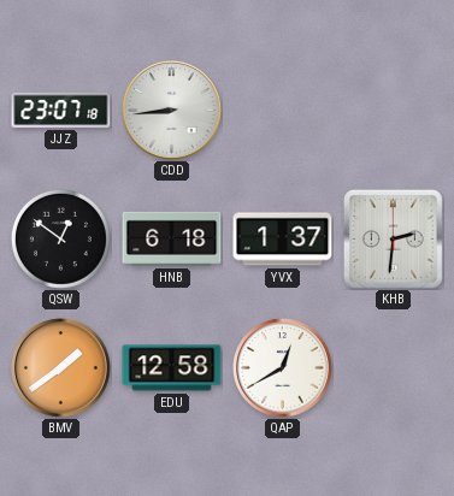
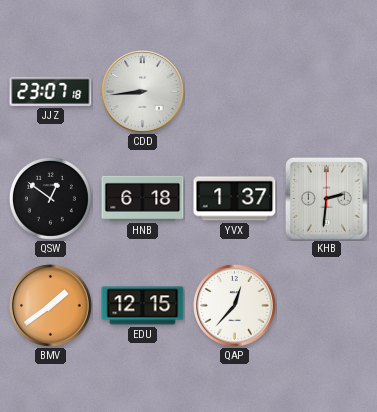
EDU: 12:58 -> 12:15
QAP: 12:40 -> 12:37
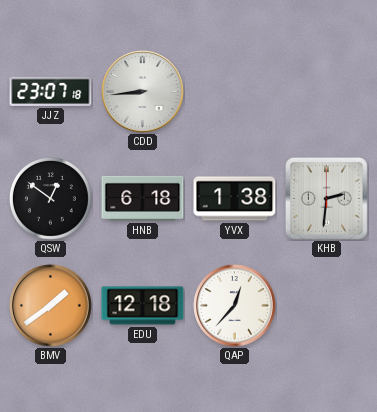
YVX: 1:37 -> 1:38
EDU: 12:15 -> 12:18
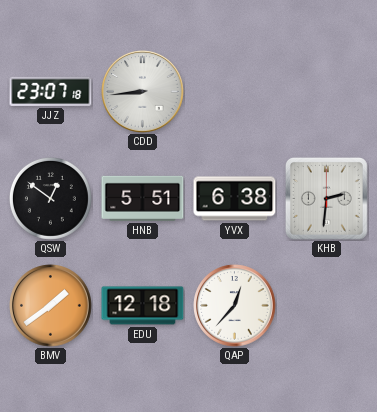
HNB: 6:18 -> 5:51
YVX: 1:38 -> 6:38
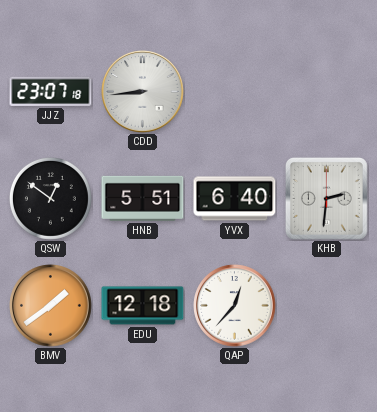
YVX: 6:38 -> 6:40
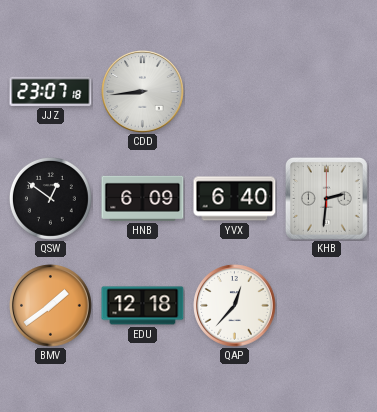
HNB: 5:51 -> 6:09
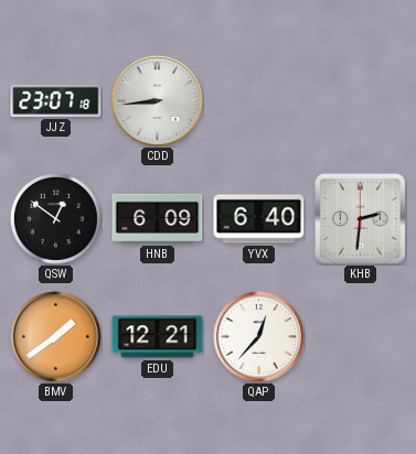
EDU: 12:18 -> 12:21
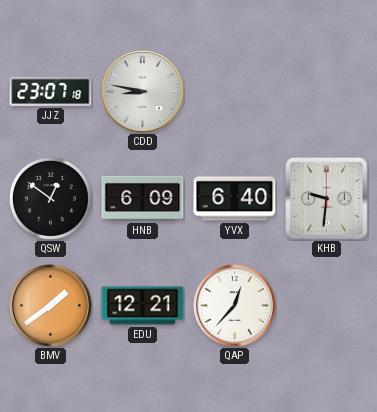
CDD: 8:44 -> 8:47
KHB: 2:31 -> 9:31
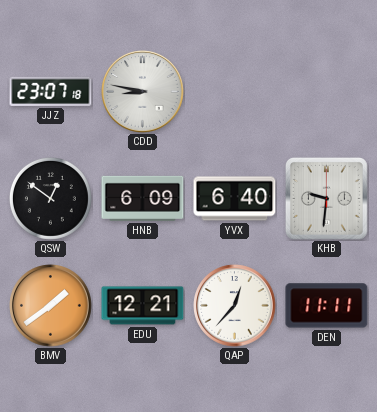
DEN: none -> 11:11
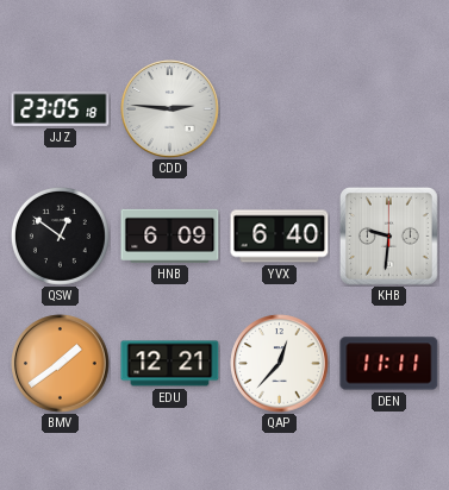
JJZ: 23:07 -> 23:05
CDD: 8:47 -> 2:46
